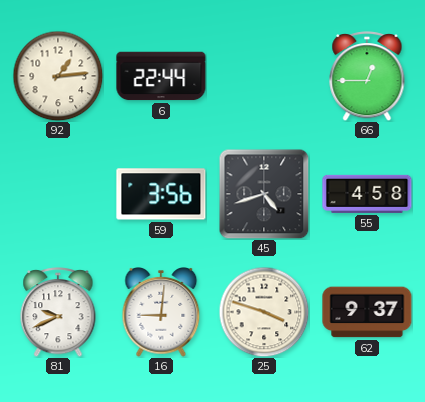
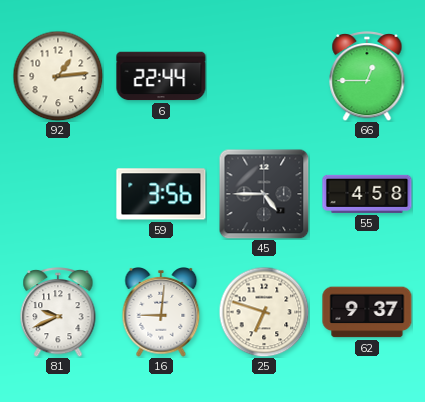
45: 4:42 -> 4:45
25: 3:48 -> 6:48
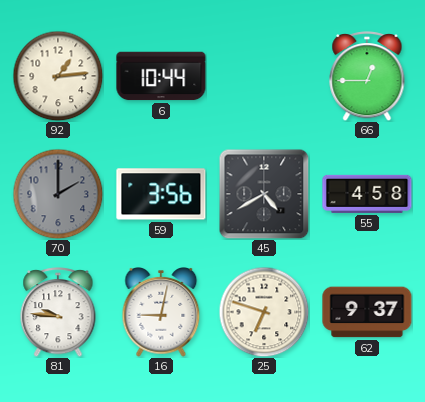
6: 22:44 -> 10:44
70: none -> 2:00
45: 4:45 -> 4:40
81: 9:41 -> 9:46
16: 9:01 -> 9:02
